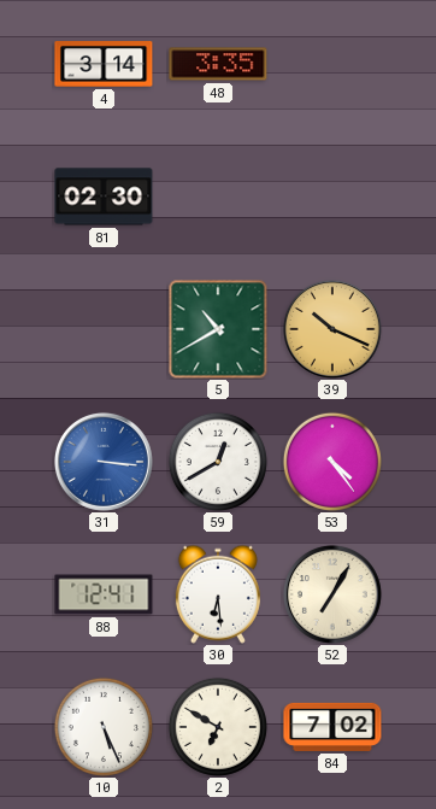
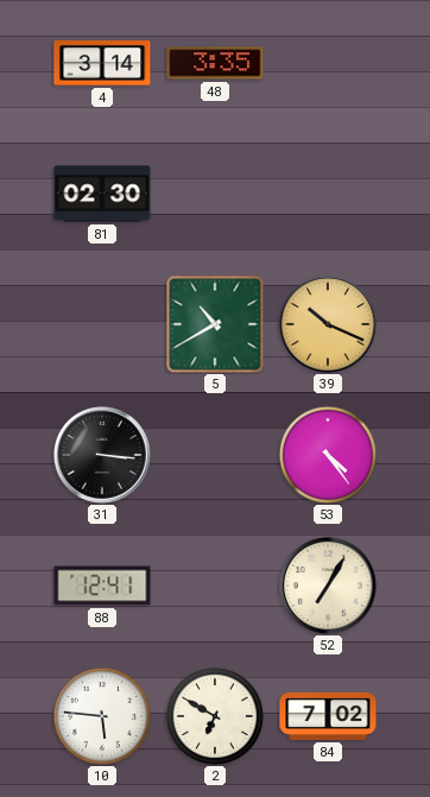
31 dial: blue -> black
59: 12:40 -> none
30: 6:29 -> none
10: 5:26 -> 5:46
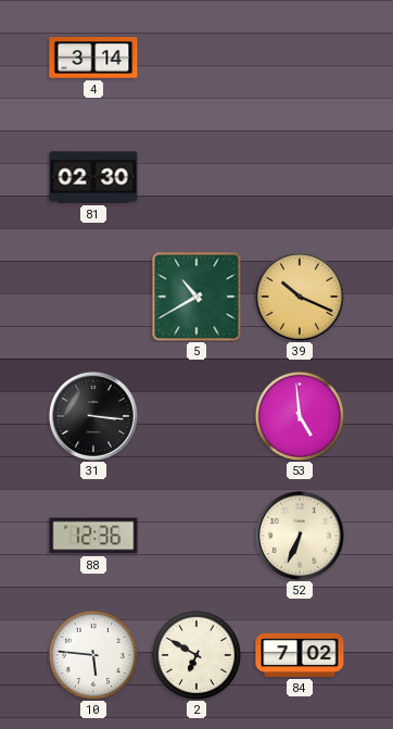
48: 3:35 -> none
53: 4:24 -> 4:59
88: 12:41 -> 12:36
52: 7:05 -> 6:34
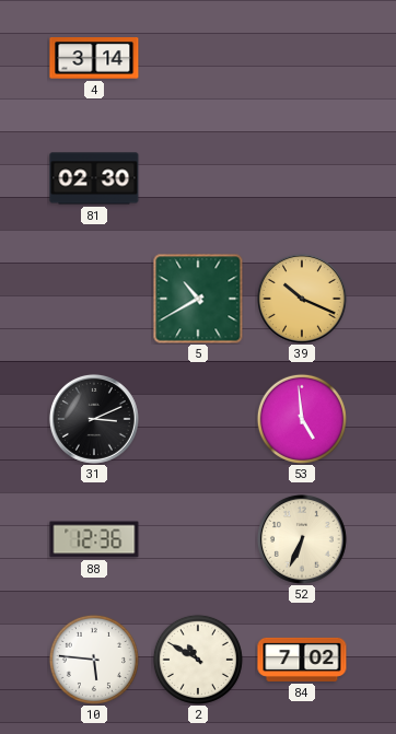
31: 3:16 -> 3:11
2: 6:50 -> 10:50
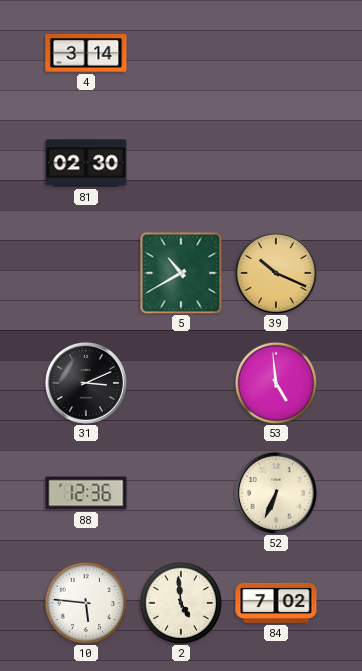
2: 10:50 -> 4:59
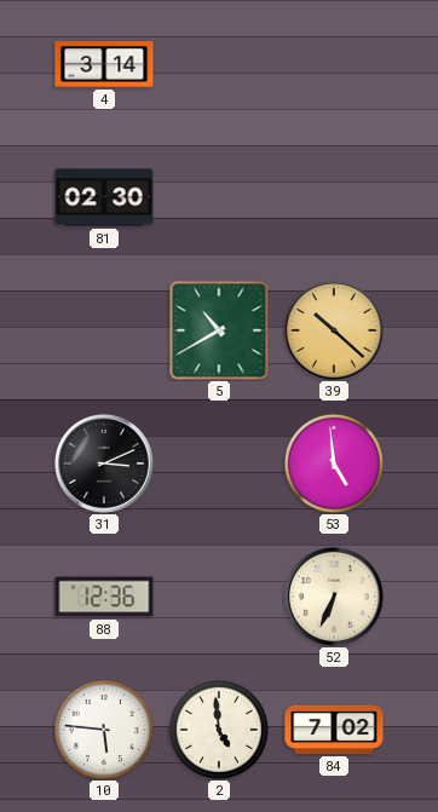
39: 10:19 -> 10:22
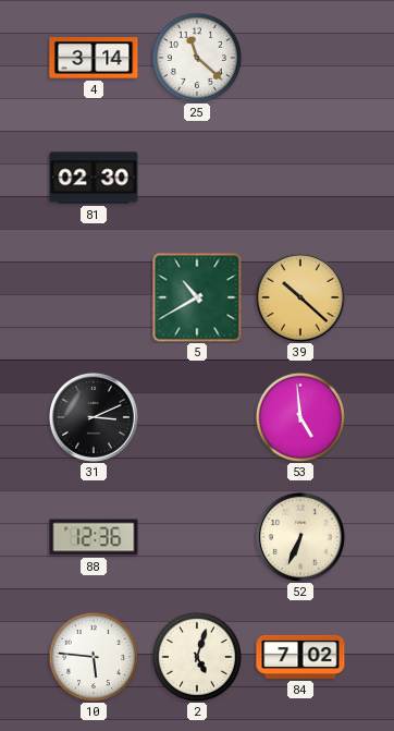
25: none -> 11:22
2: 4:59 -> 5:03
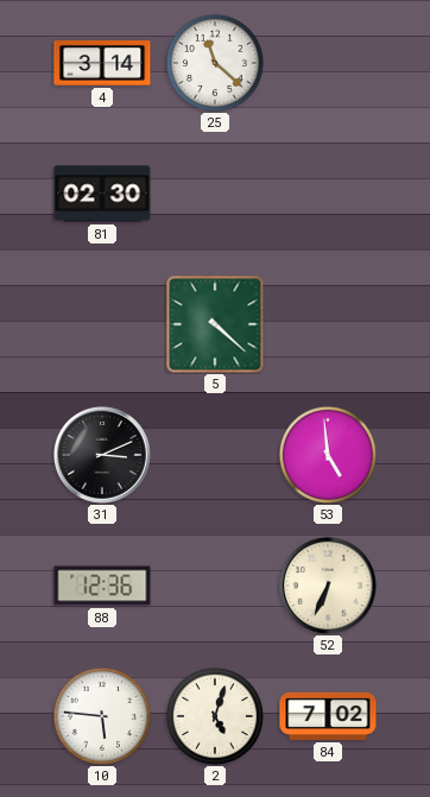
5: 10:40 -> 4:22
39: 10:22 -> none
